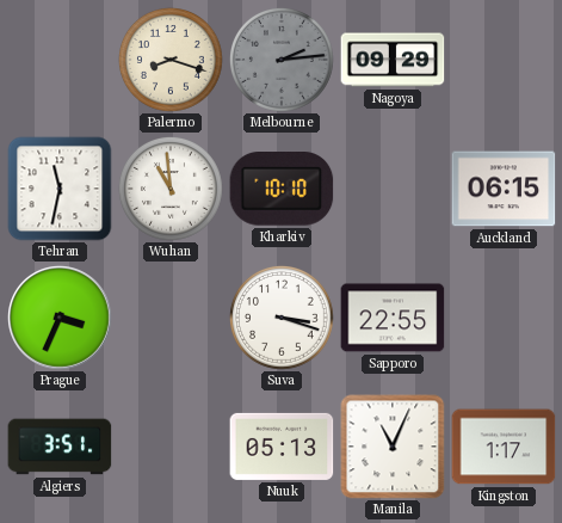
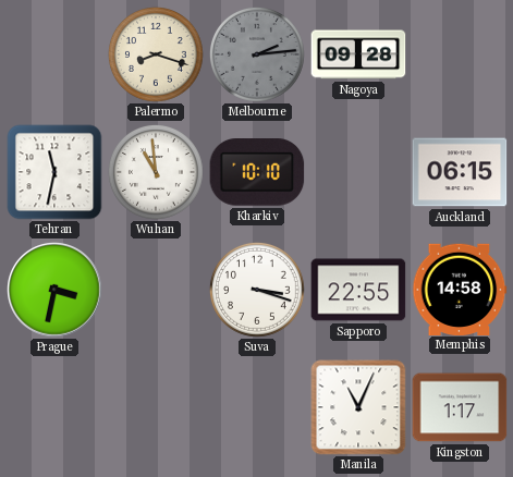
Nagoya: 09:29 -> 09:28
Prague: 3:34 -> 3:32
Memphis: none -> 14:58
Algiers: 3:51 -> none
Nuuk: 05:13 -> none
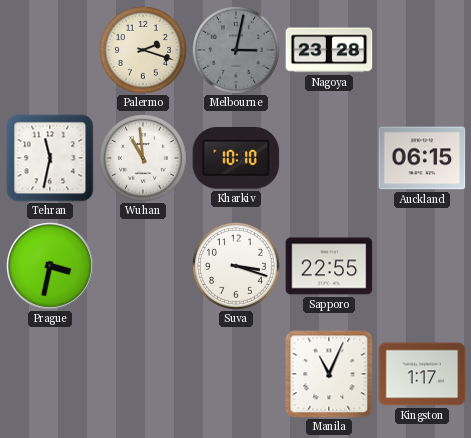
Palermo: 8:18 -> 2:18
Melbourne: 2:14 -> 3:02
Nagoya: 09:28 -> 23:28
Memphis: 14:58 -> none
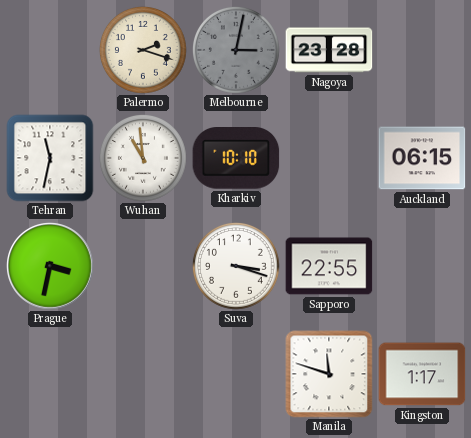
Manila: 11:04 -> 11:48
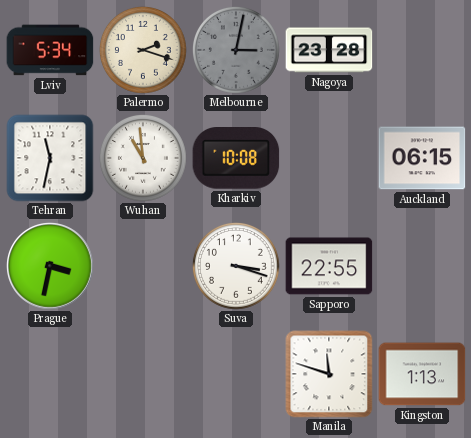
Lviv: none -> 5:34
Kharkiv: 10:10 -> 10:08
Kingston: 1:17 -> 1:13
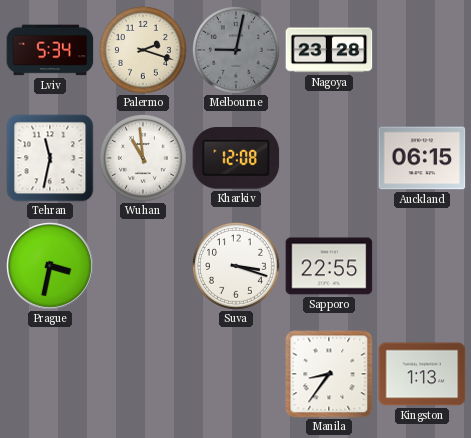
Melbourne: 3:02 -> 9:02
Kharkiv: 10:08 -> 12:08
Manila: 11:48 -> 8:36
